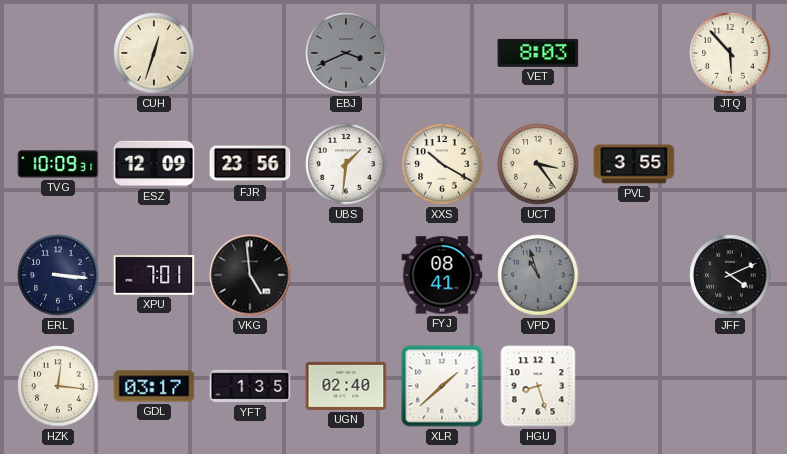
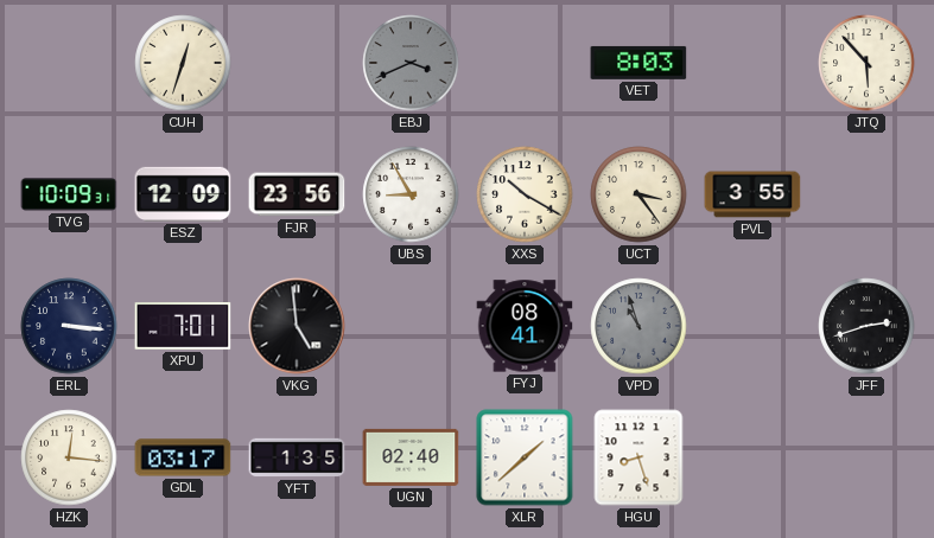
UBS: 1:31 -> 8:55
JFF: 4:11 -> 2:42
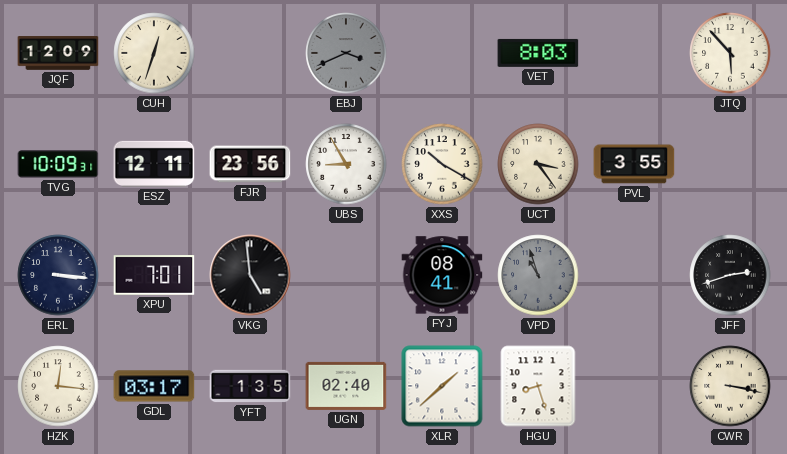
JQF: none -> 12:09
ESZ: 12:09 -> 12:11
CWR: none -> 3:17
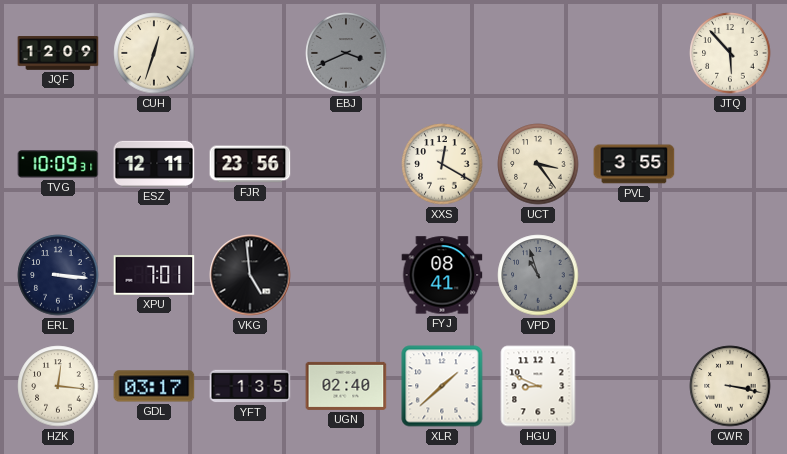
VET: 8:03 -> none
UBS: 8:55 -> none
XXS: 10:20 -> 12:20
JFF: 2:42 -> none
HGU: 8:27 -> 8:49
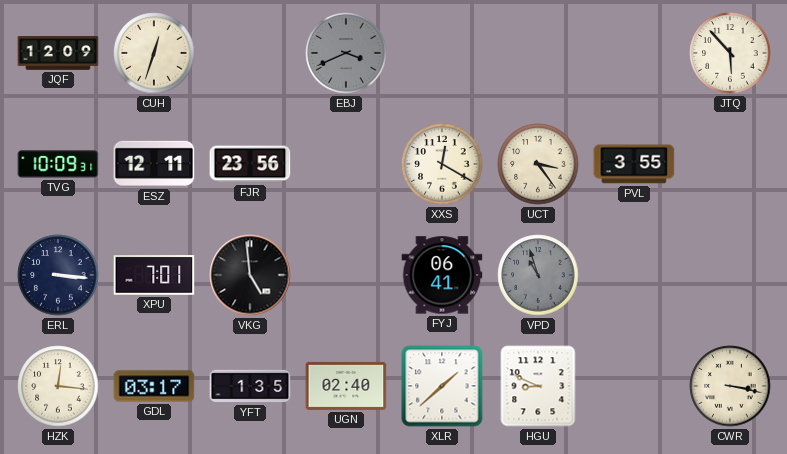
FYJ: 08:41 -> 06:41
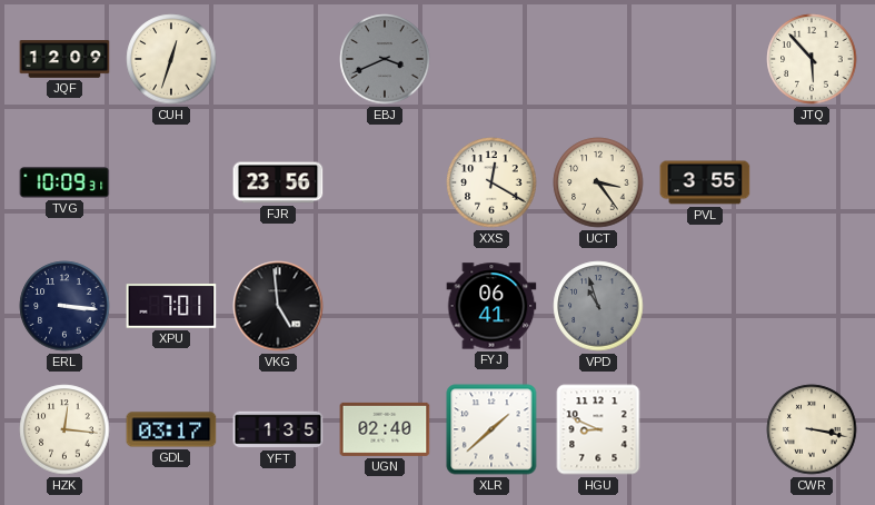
ESZ: 12:11 -> none
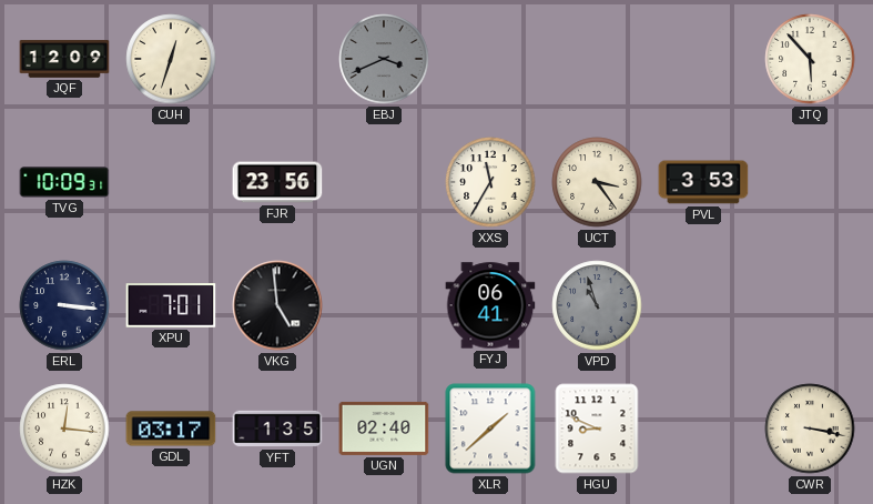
XXS: 12:20 -> 11:35
PVL: 3:55 -> 3:53
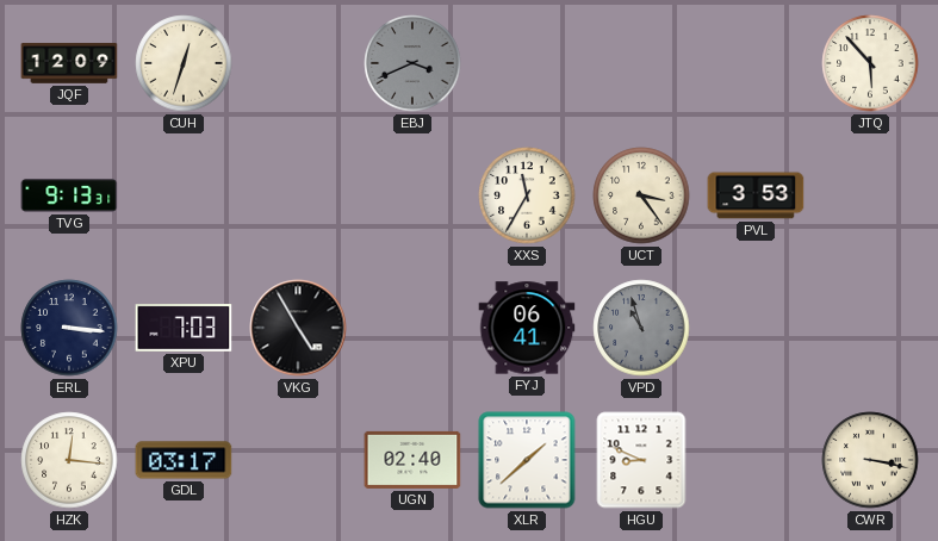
TVG: 10:09 -> 9:13
FJR: 23:56 -> none
XPU: 7:01 -> 7:03
VKG: 4:59 -> 4:55
YFT: 1:35 -> none
